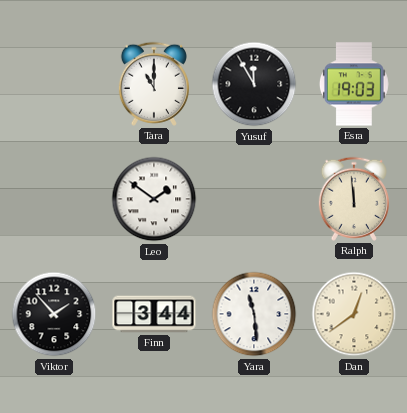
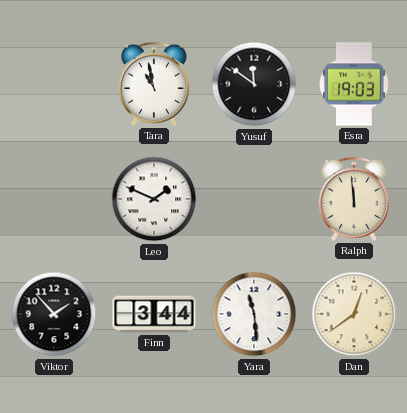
Tara: 11:00 -> 10:58
Yusuf: 11:55 -> 11:51
Leo: 1:51 -> 1:49
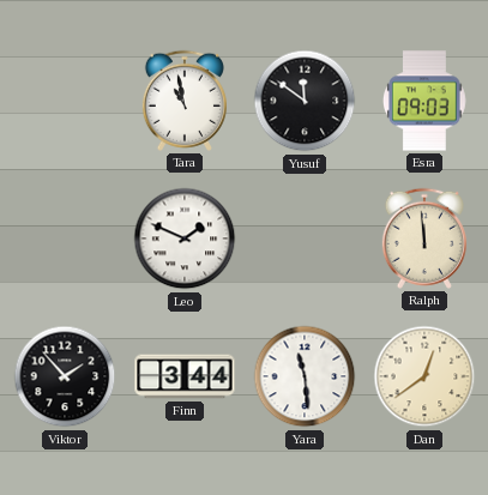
Esra: 19:03 -> 09:03
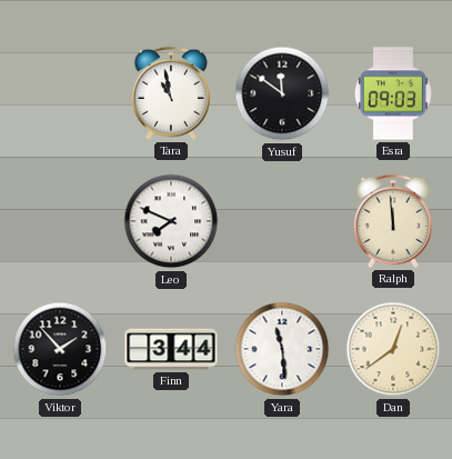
Leo: 1:49 -> 7:49
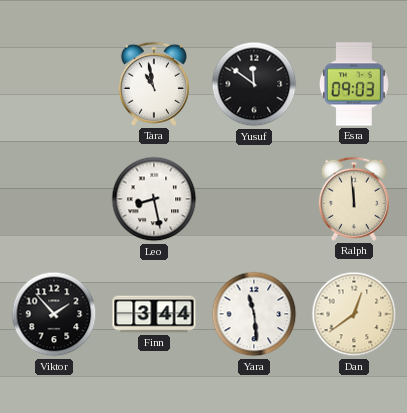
Leo: 7:49 -> 8:28
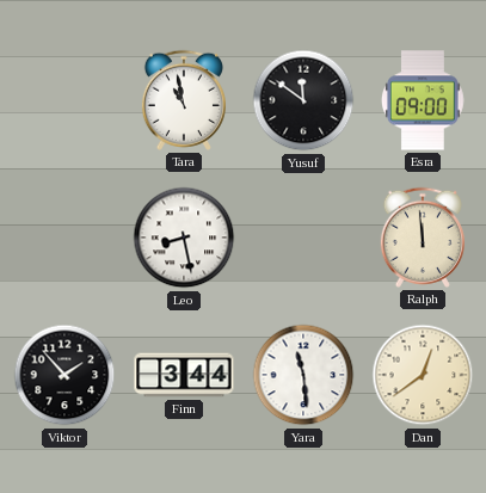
Esra: 09:03 -> 09:00
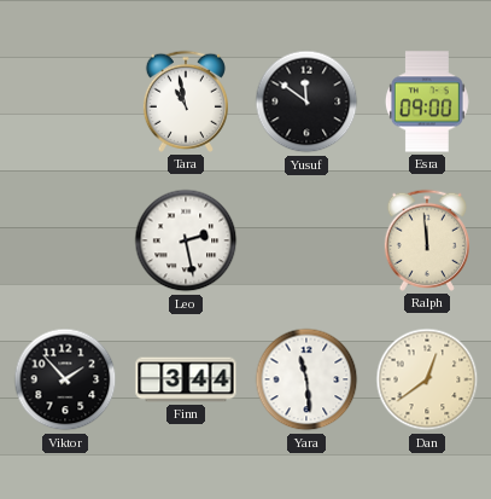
Leo: 8:28 -> 2:28
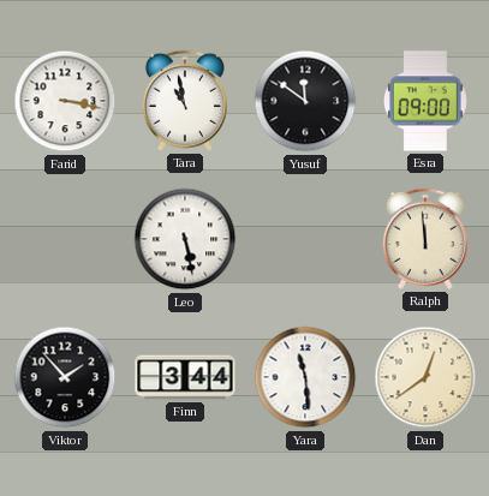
Farid: none -> 3:17
Leo: 2:28 -> 5:28
